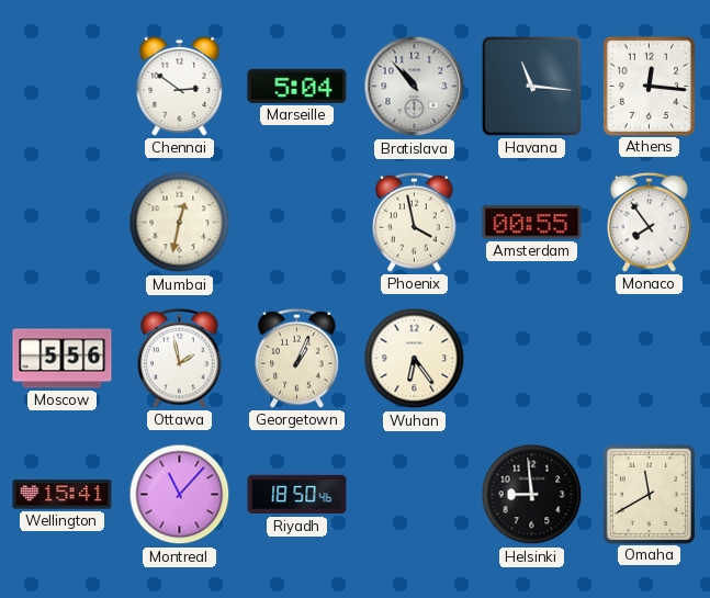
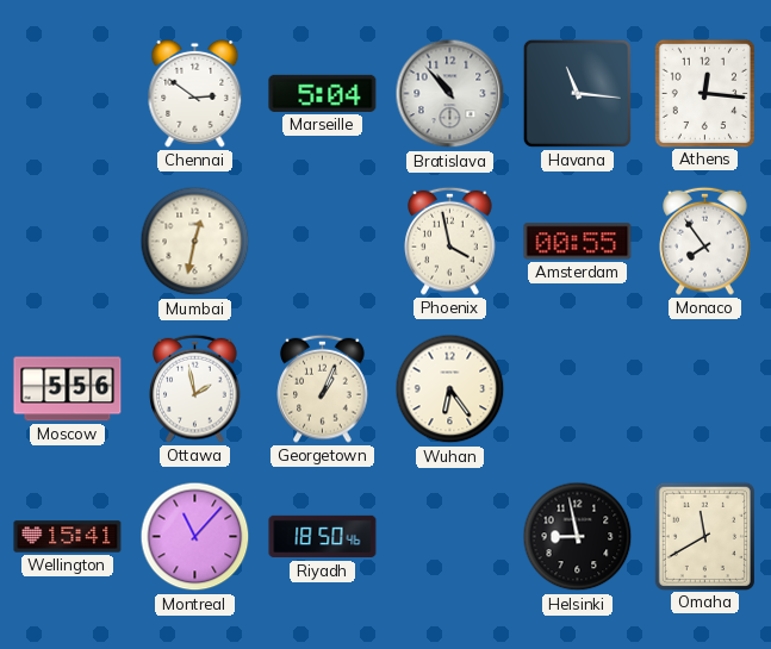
Helsinki: 8:59 -> 8:58
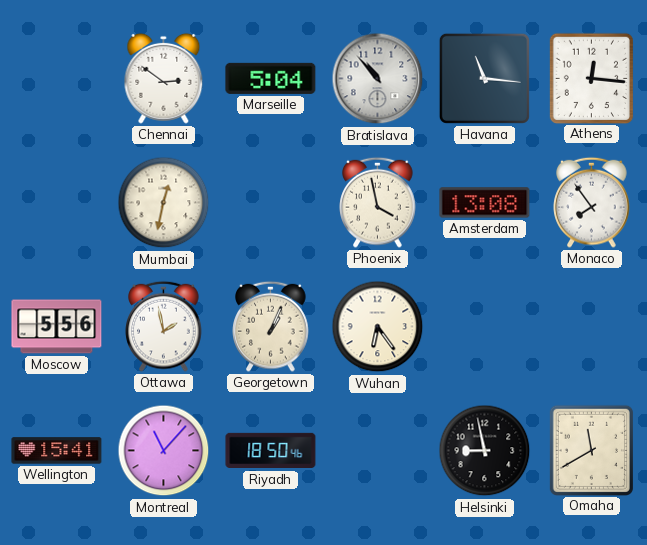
Amsterdam: 00:55 -> 13:08
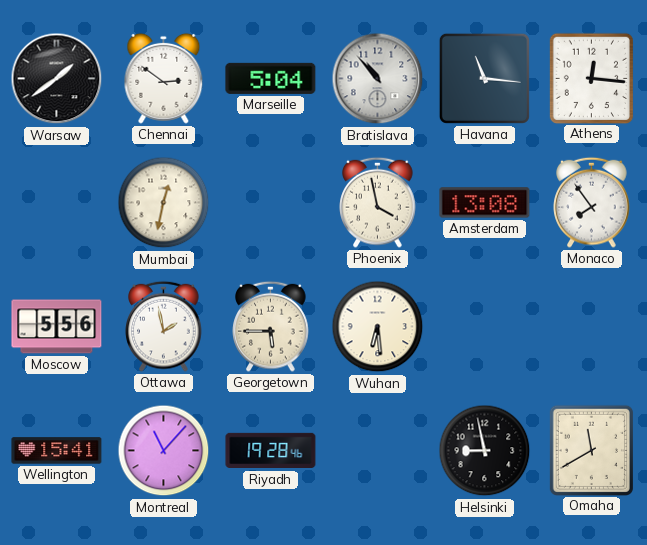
Warsaw: none -> 1:39
Georgetown: 1:04 -> 5:45
Wuhan: 6:24 -> 6:29
Riyadh: 18:50 -> 19:28
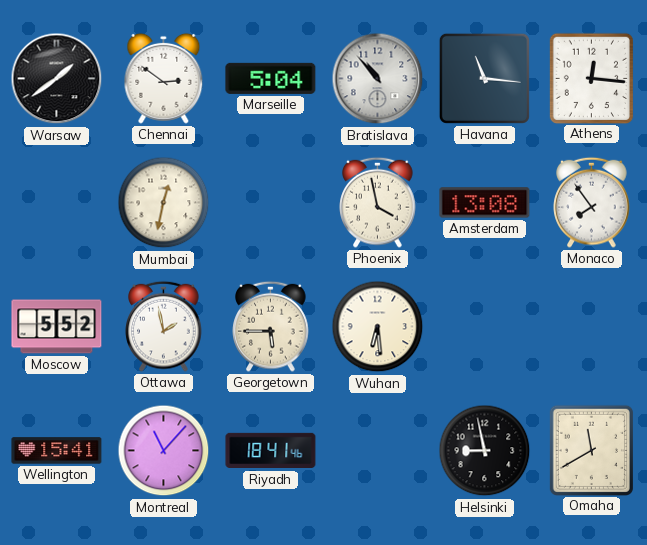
Moscow: 5:56 -> 5:52
Riyadh: 19:28 -> 18:41
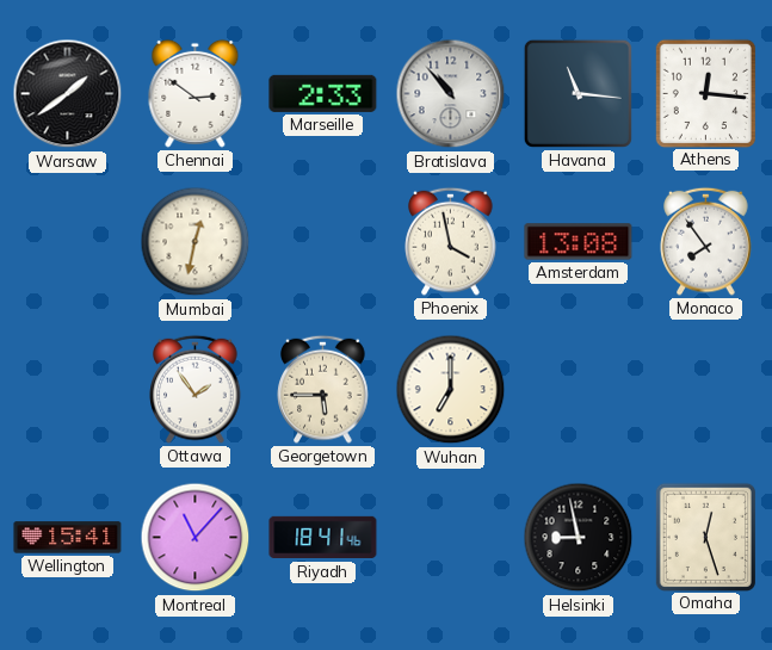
Marseille: 5:04 -> 2:33
Moscow: 5:52 -> none
Ottawa: 1:58 -> 1:54
Wuhan: 6:29 -> 7:00
Omaha: 11:40 -> 12:27
